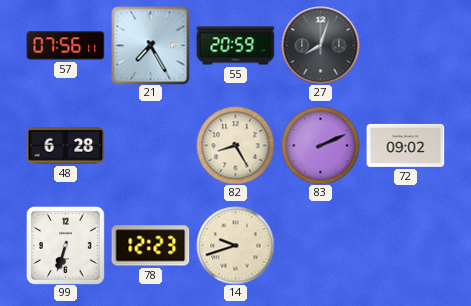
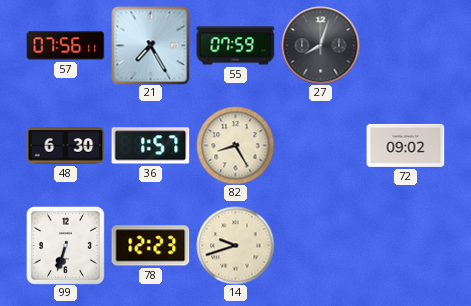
55: 20:59 -> 07:59
48: 6:28 -> 6:30
36: none -> 1:57
83: 2:11 -> none
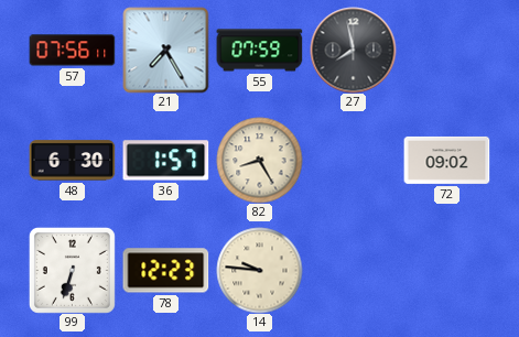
27: 8:03 -> 7:58
14: 9:42 -> 9:46
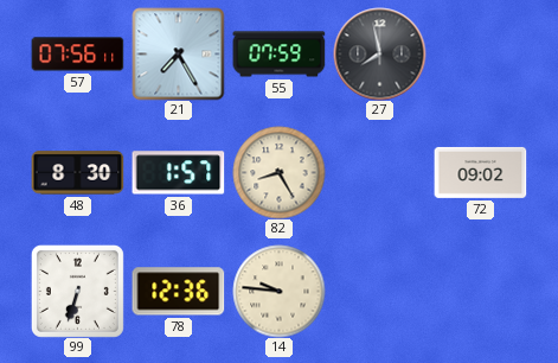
48: 6:30 -> 8:30
78: 12:23 -> 12:36
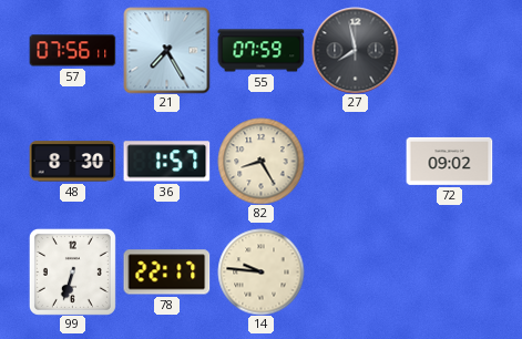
78: 12:36 -> 22:17
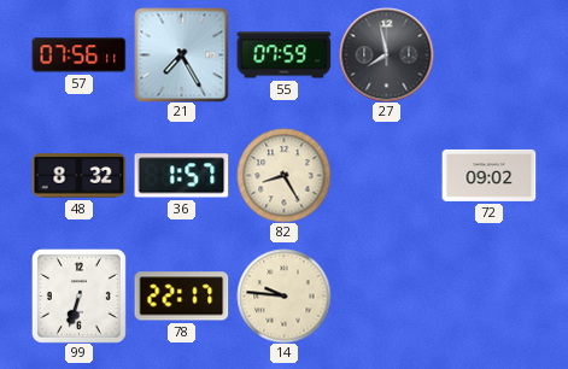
48: 8:30 -> 8:32
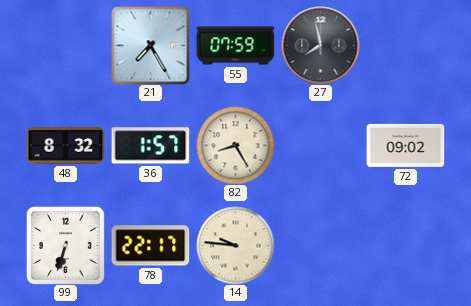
57: 07:56 -> none
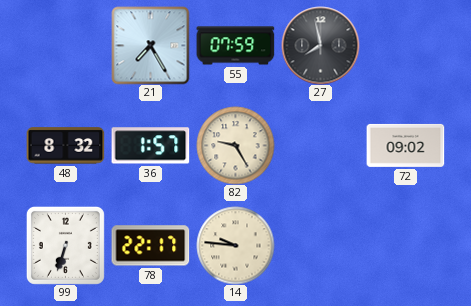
82: 8:25 -> 9:25
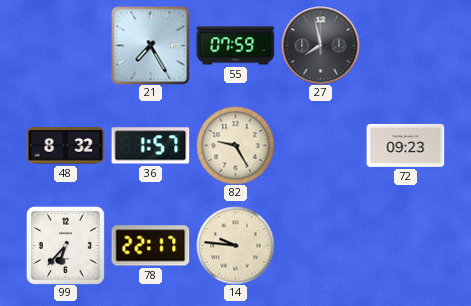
72: 09:02 -> 09:23
99: 6:33 -> 6:37
